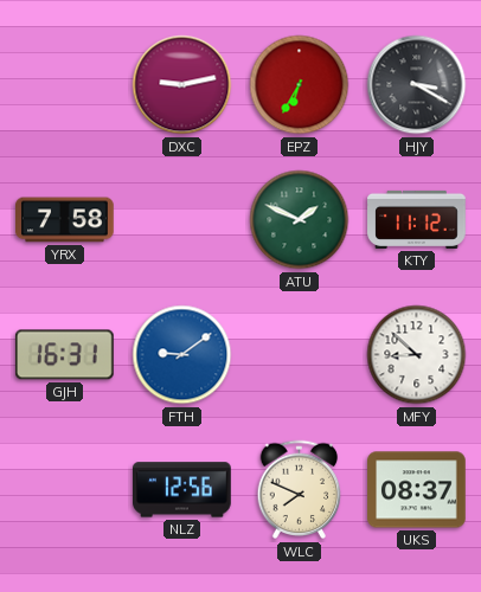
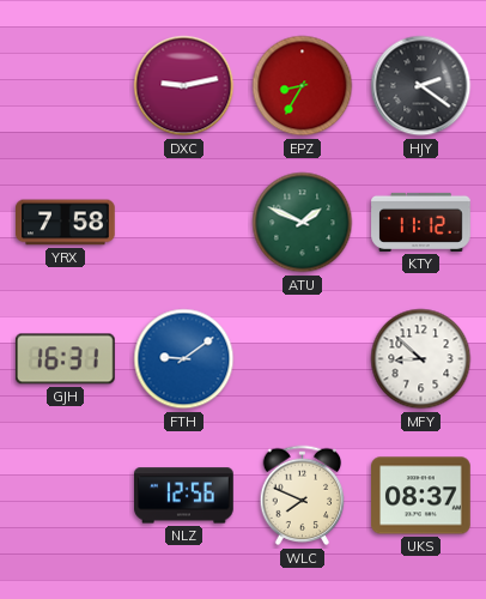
EPZ: 6:35 -> 8:35
HJY: 3:20 -> 2:21
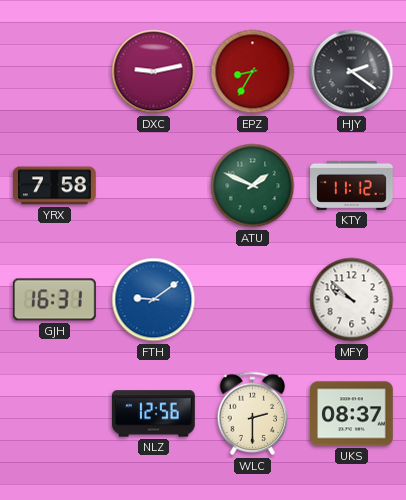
MFY: 8:52 -> 9:52
WLC: 7:49 -> 2:30
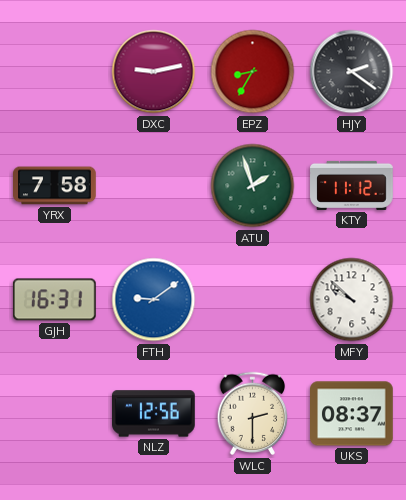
ATU: 1:49 -> 1:57
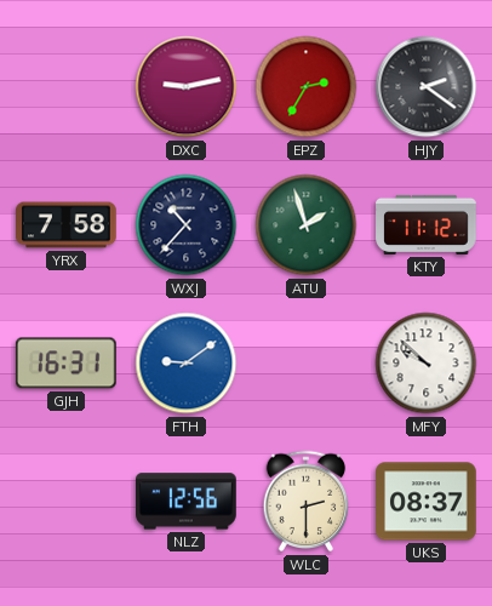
EPZ: 8:35 -> 2:35
WXJ: none -> 10:37
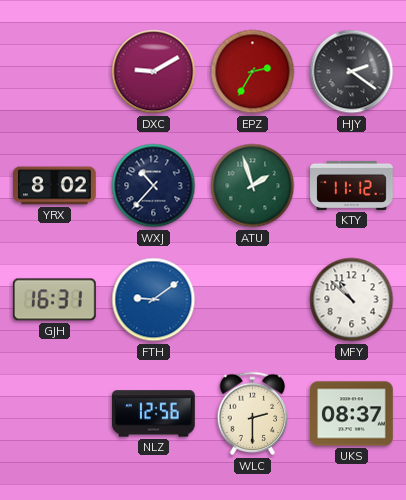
DXC: 9:13 -> 9:10
YRX: 7:58 -> 8:02
MFY: 9:52 -> 10:52
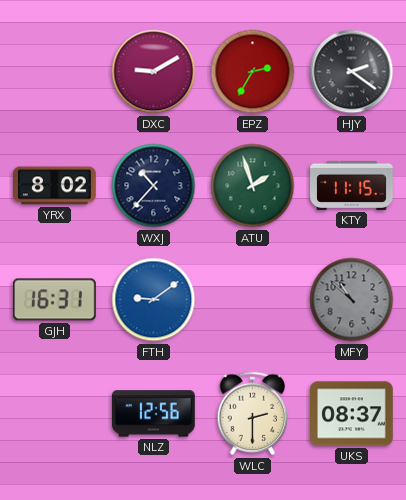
KTY: 11:12 -> 11:15
MFY dial: white -> grey
